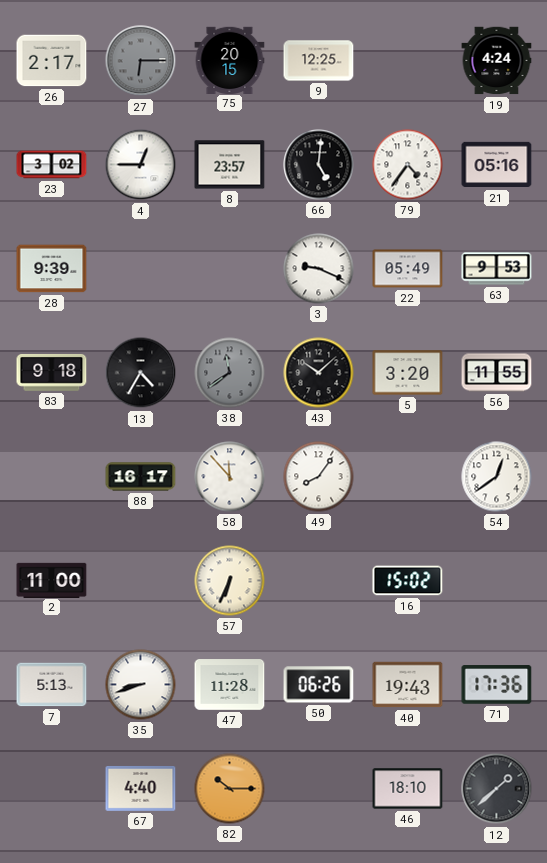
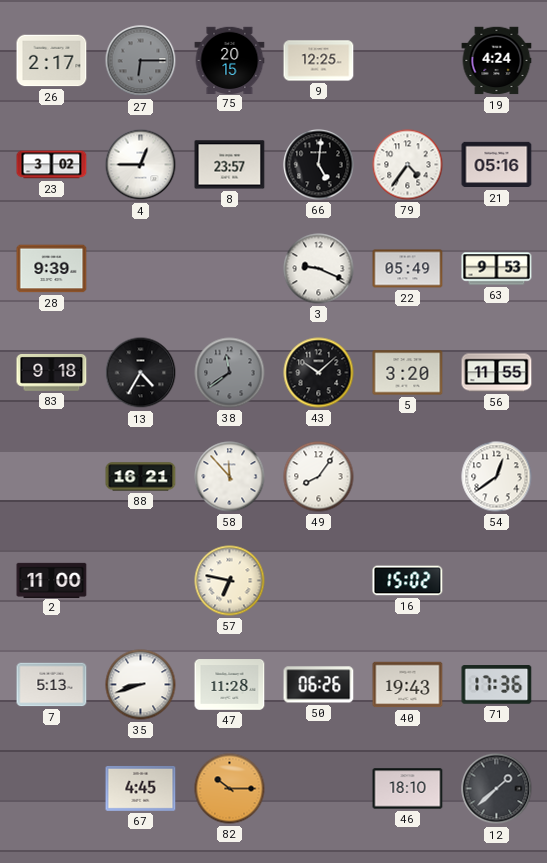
88: 16:17 -> 16:21
57: 6:34 -> 6:47
67: 4:40 -> 4:45
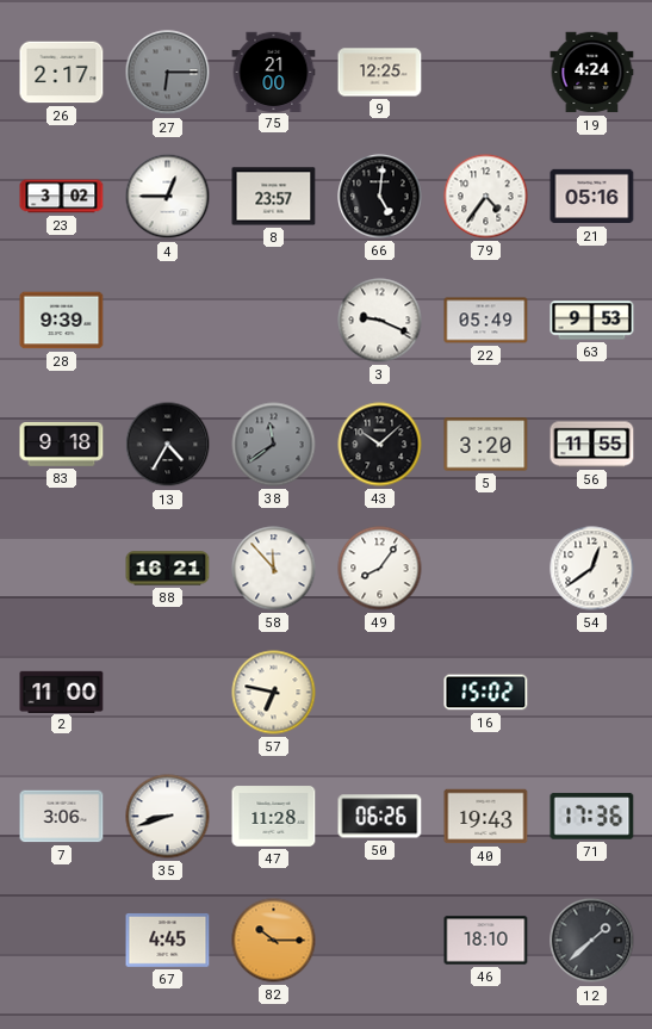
75: 20:15 -> 21:00
7: 5:13 -> 3:06
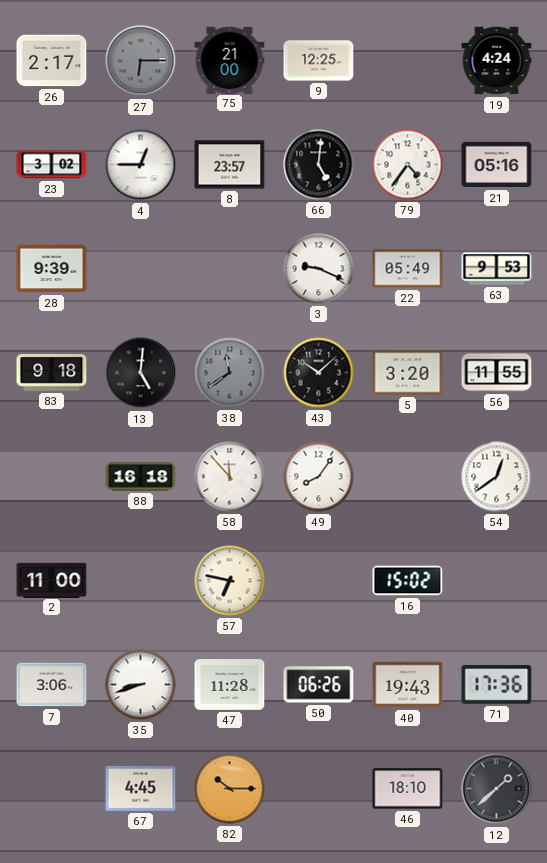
13: 4:35 -> 5:01
88: 16:21 -> 16:18
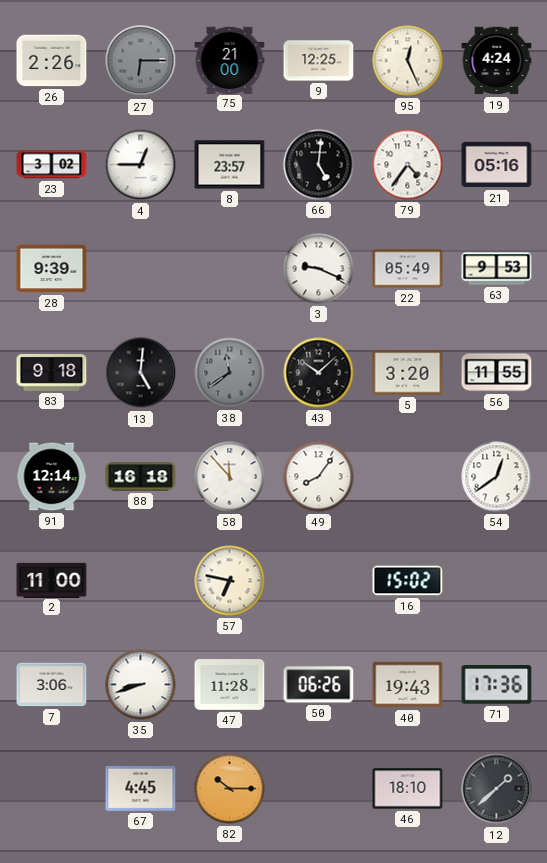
26: 2:17 -> 2:26
95: none -> 12:26
91: none -> 12:14
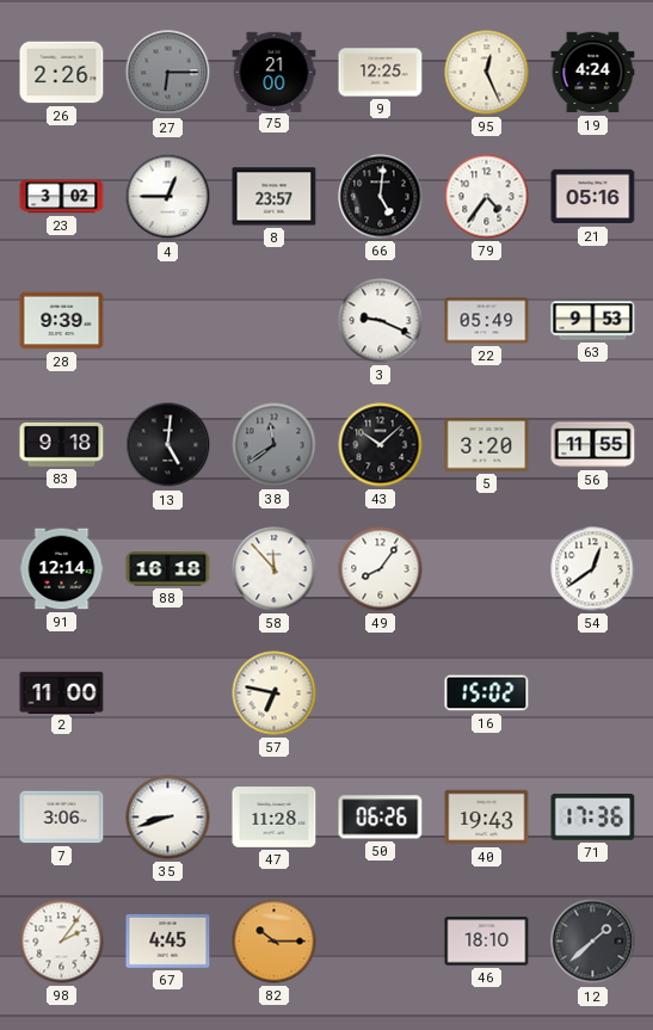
98: none -> 2:06
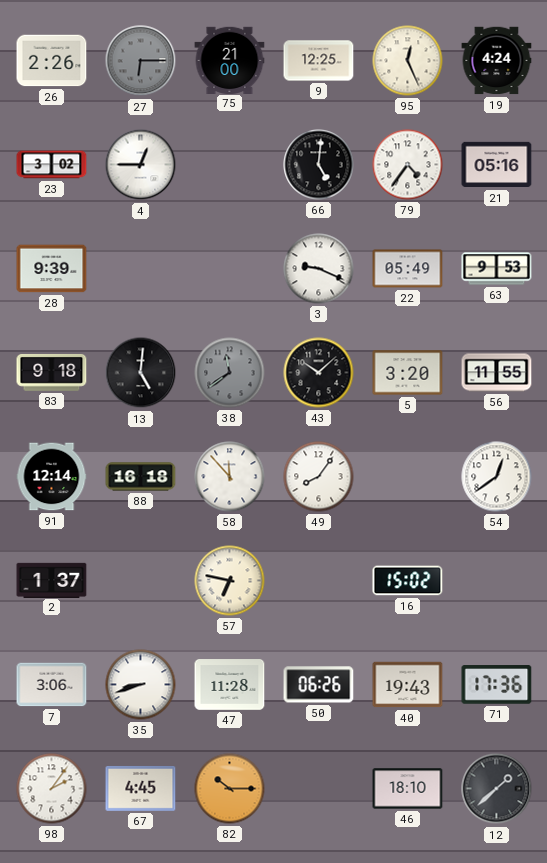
8: 23:57 -> none
2: 11:00 -> 1:37
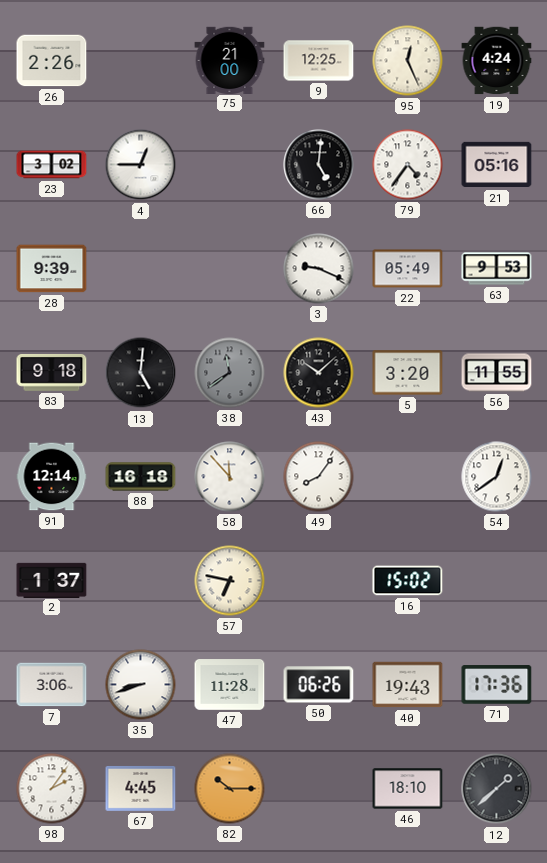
27: 6:15 -> none
